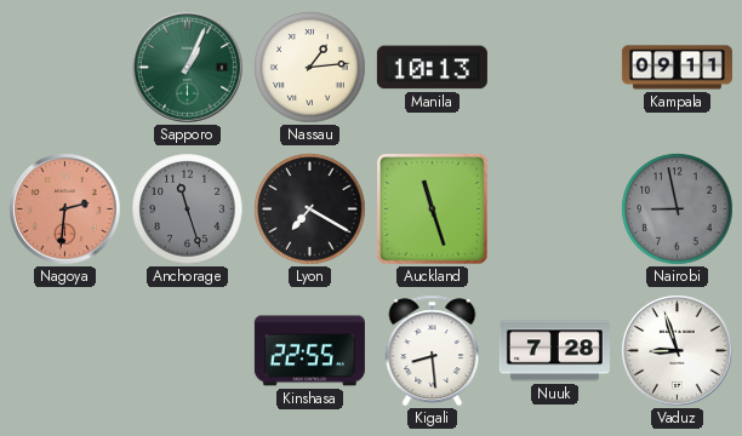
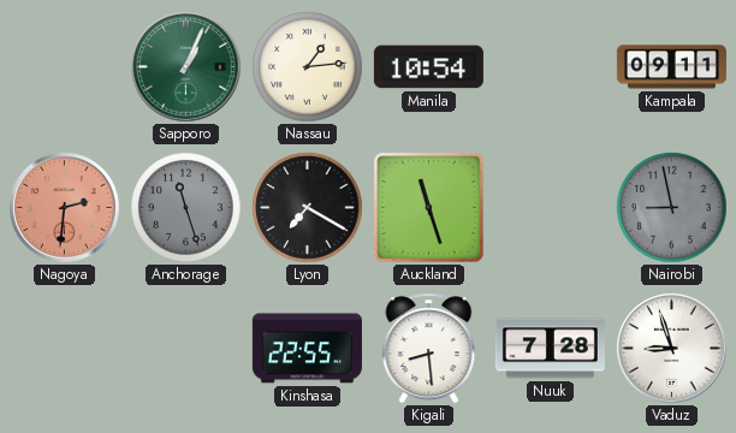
Manila: 10:13 -> 10:54
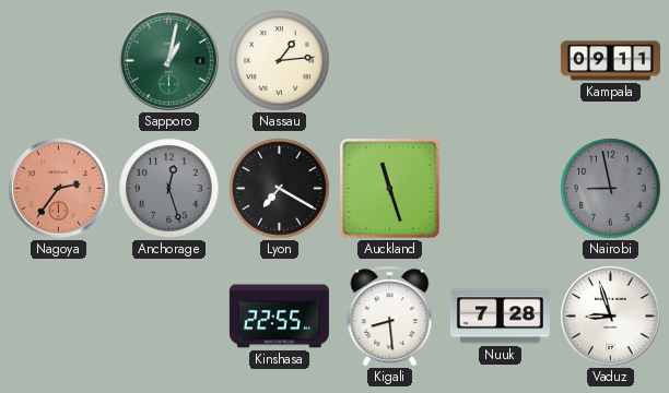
Sapporo: 1:04 -> 1:02
Manila: 10:54 -> none
Nagoya: 2:31 -> 2:36
Anchorage: 11:27 -> 12:27
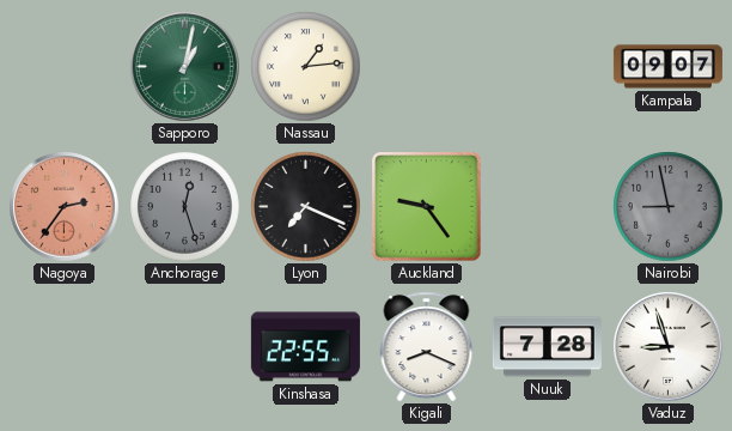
Kampala: 09:11 -> 09:07
Lyon: 7:20 -> 7:19
Auckland: 11:27 -> 9:24
Kigali: 8:29 -> 8:19
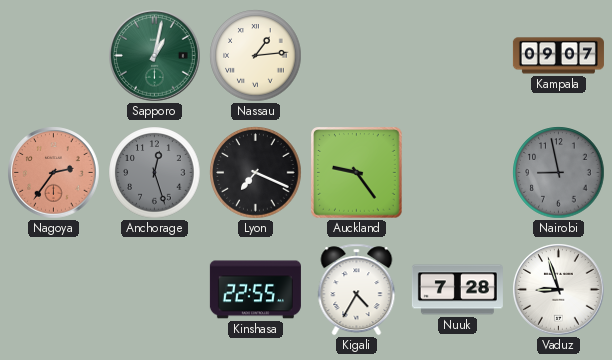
Kigali: 8:19 -> 4:35
